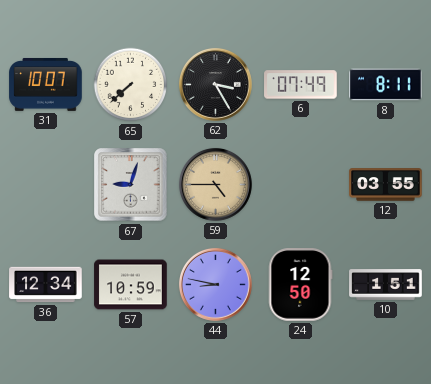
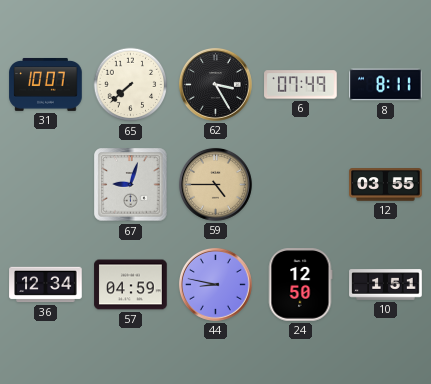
57: 10:59 -> 04:59
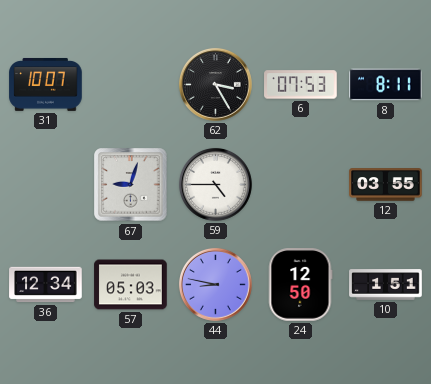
65: 7:38 -> none
6: 07:49 -> 07:53
59 dial: champagne -> white
57: 04:59 -> 05:03
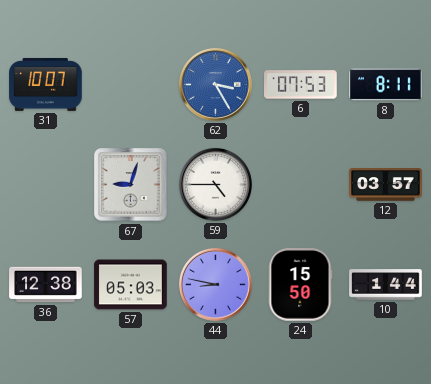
62 dial: black -> blue
12: 03:55 -> 03:57
36: 12:34 -> 12:38
24: 12:50 -> 15:50
10: 1:51 -> 1:44
